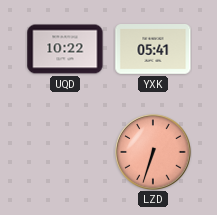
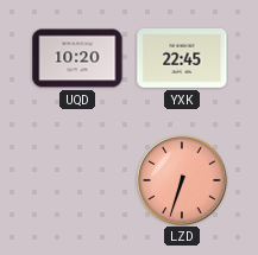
UQD: 10:22 -> 10:20
YXK: 05:41 -> 22:45
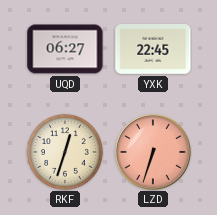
UQD: 10:20 -> 06:27
RKF: none -> 12:33
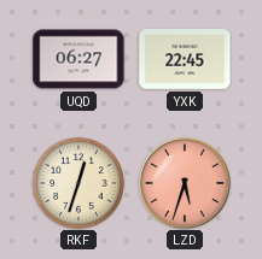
LZD: 6:33 -> 5:33
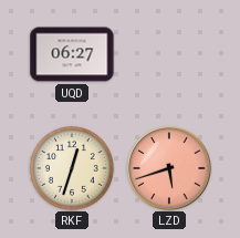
YXK: 22:45 -> none
LZD: 5:33 -> 5:42
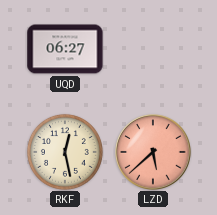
RKF: 12:33 -> 12:28
LZD: 5:42 -> 5:38
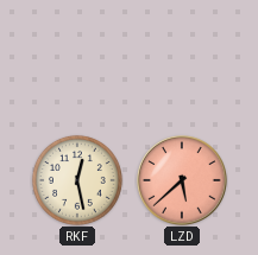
UQD: 06:27 -> none
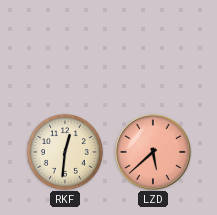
RKF: 12:28 -> 12:31
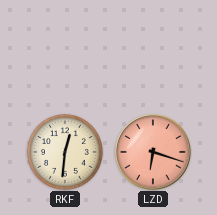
LZD: 5:38 -> 6:18
